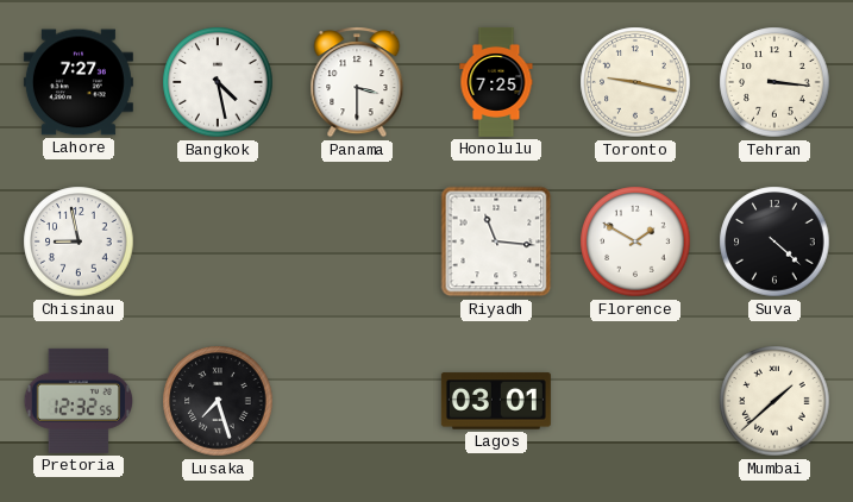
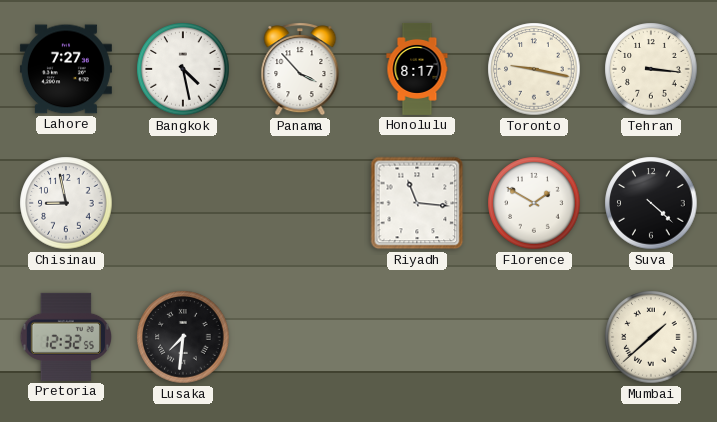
Panama: 3:30 -> 3:53
Honolulu: 7:25 -> 8:17
Lusaka: 7:27 -> 7:31
Lagos: 03:01 -> none
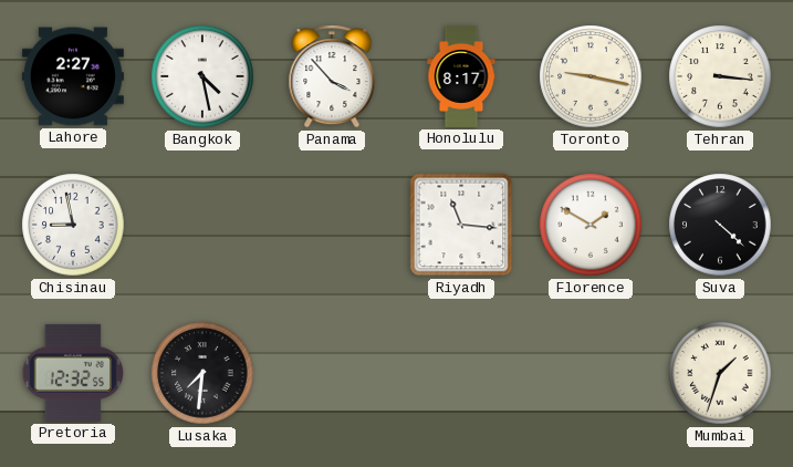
Lahore: 7:27 -> 2:27
Mumbai: 1:38 -> 1:33
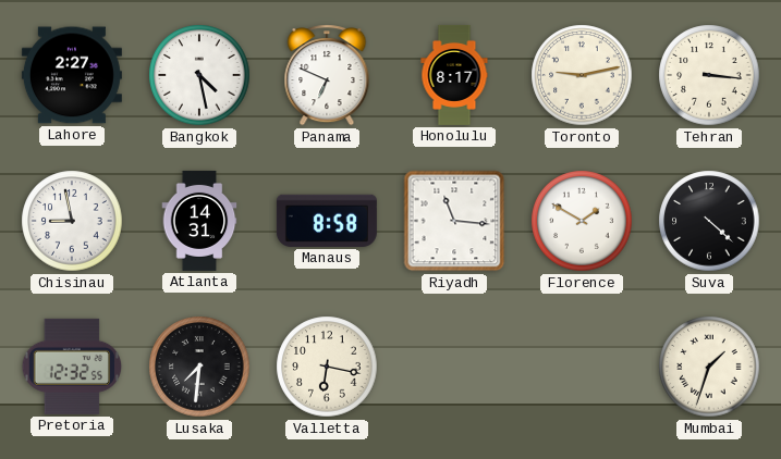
Panama: 3:53 -> 6:49
Toronto: 9:17 -> 9:13
Atlanta: none -> 14:31
Manaus: none -> 8:58
Valletta: none -> 6:17
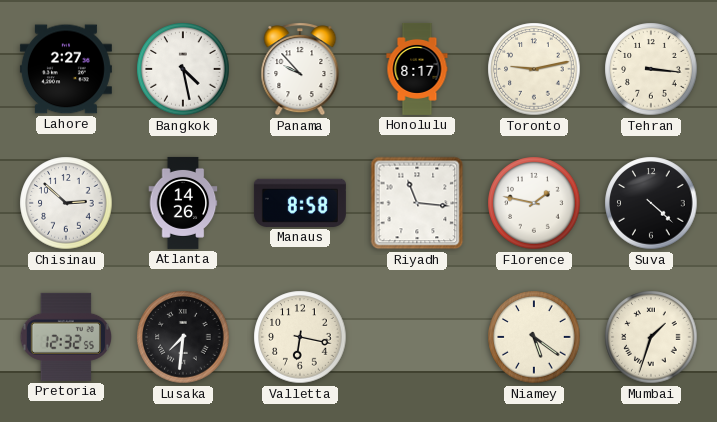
Panama: 6:49 -> 9:53
Chisinau: 8:58 -> 2:52
Atlanta: 14:31 -> 14:26
Florence: 1:50 -> 1:47
Niamey: none -> 5:21
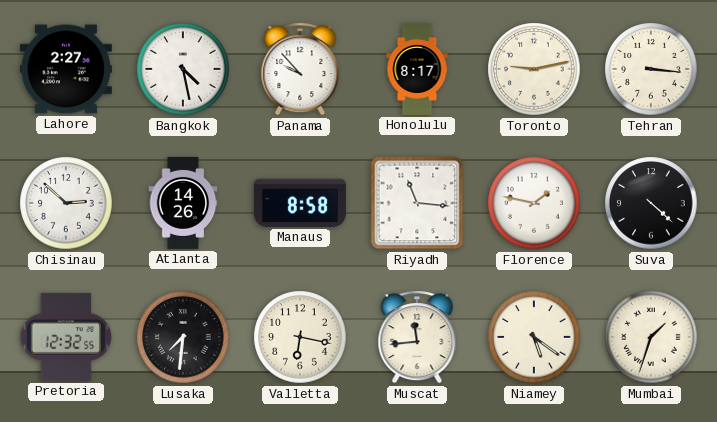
Muscat: none -> 11:44
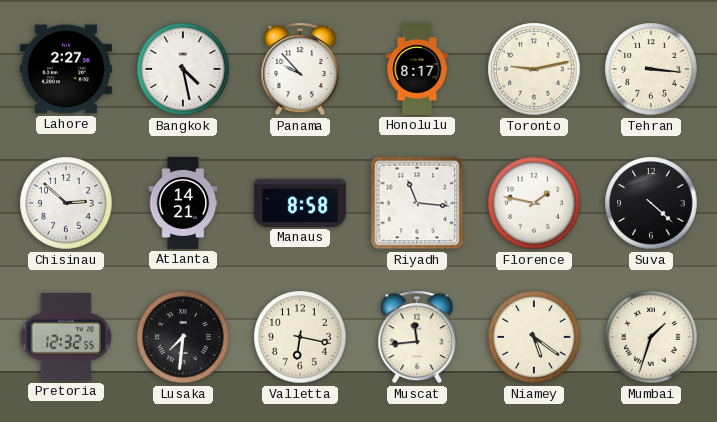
Atlanta: 14:26 -> 14:21
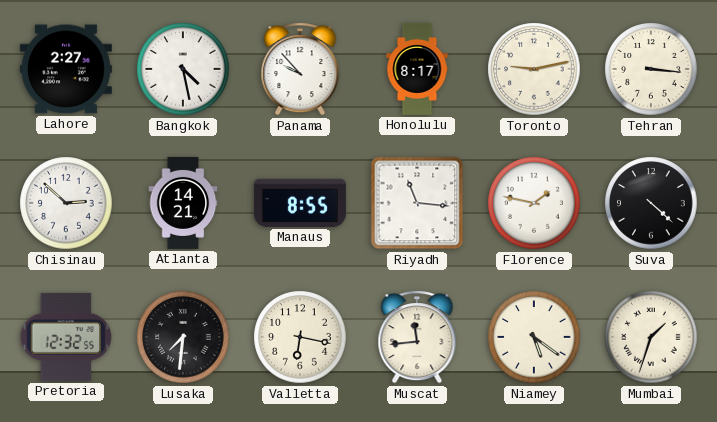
Manaus: 8:58 -> 8:55
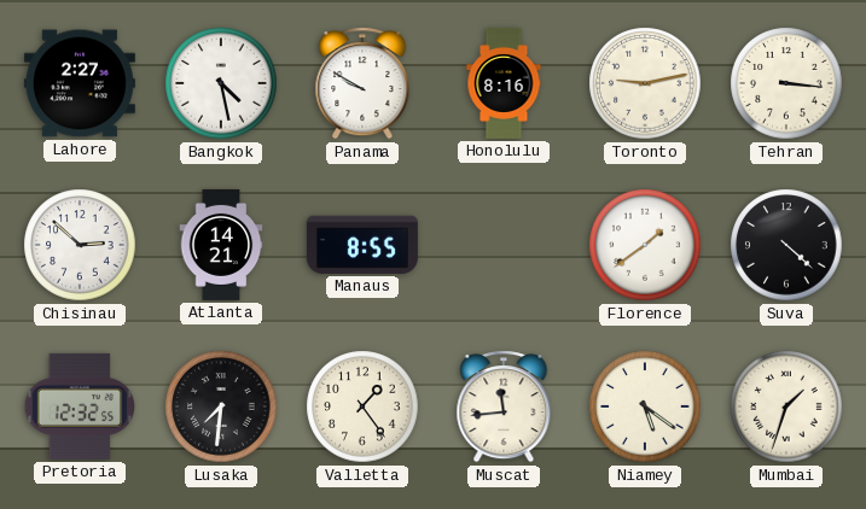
Panama: 9:53 -> 9:50
Honolulu: 8:17 -> 8:16
Riyadh: 11:16 -> none
Florence: 1:47 -> 1:39
Valletta: 6:17 -> 1:24
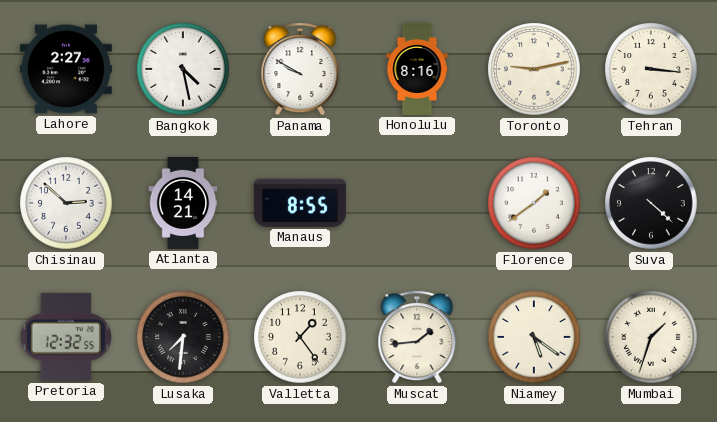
Muscat: 11:44 -> 1:44
